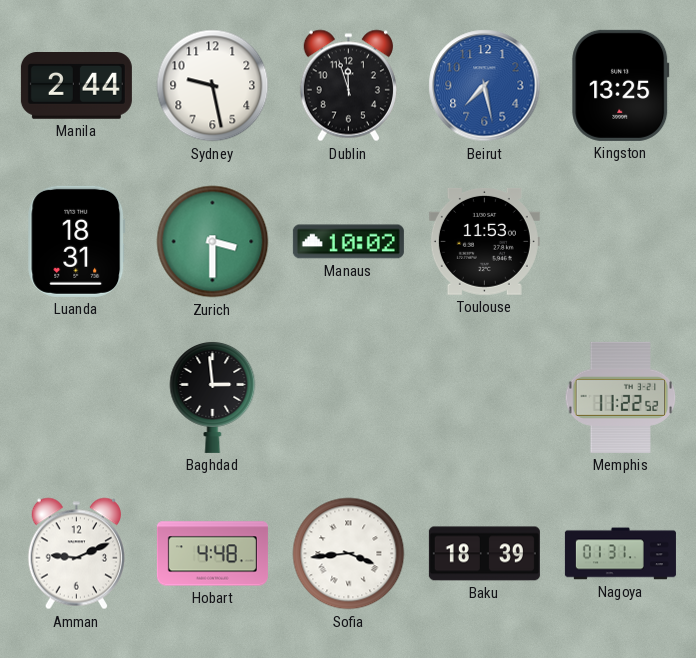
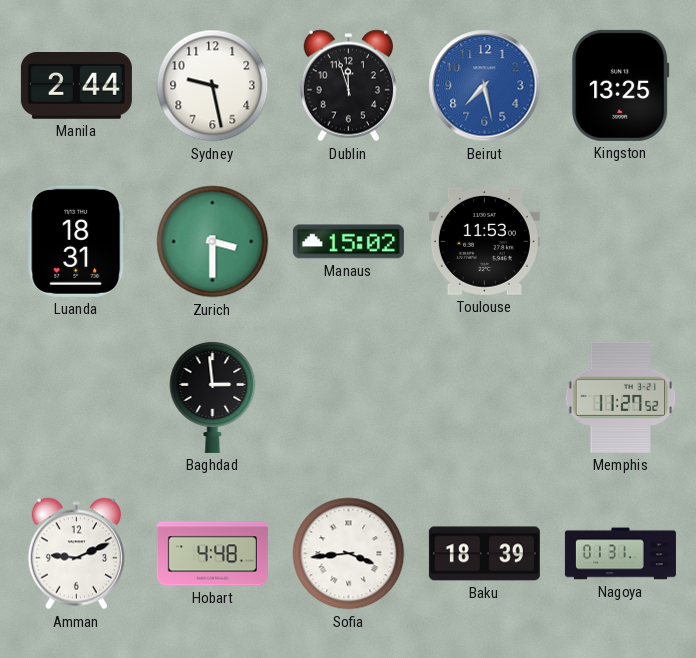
Manaus: 10:02 -> 15:02
Memphis: 11:22 -> 11:27
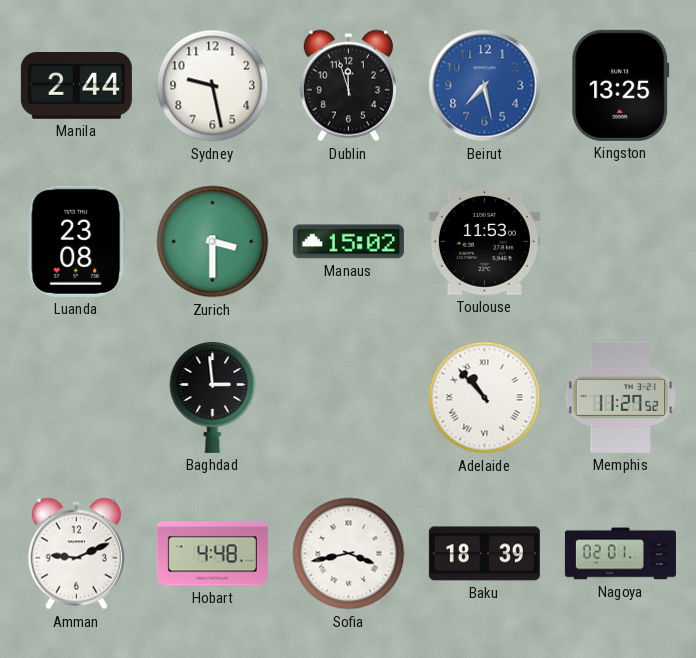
Luanda: 18:31 -> 23:08
Adelaide: none -> 10:53
Sofia: 3:44 -> 3:43
Nagoya: 01:31 -> 02:01
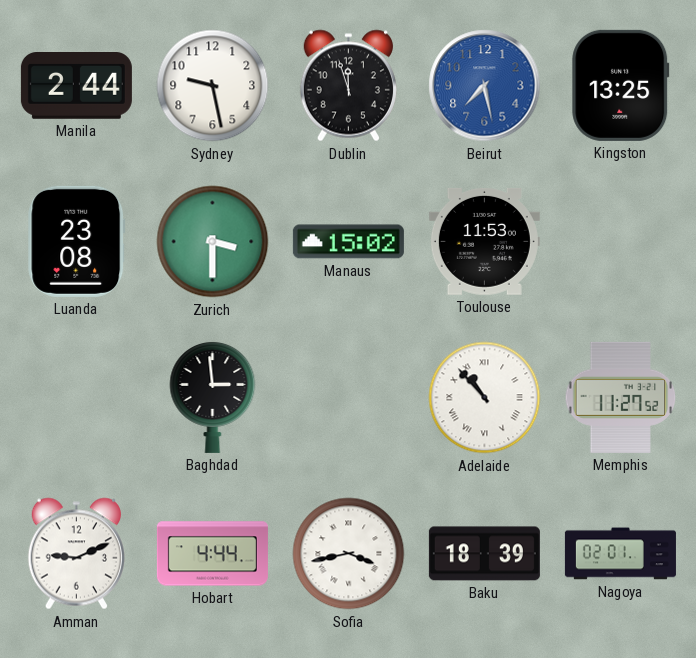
Hobart: 4:48 -> 4:44
